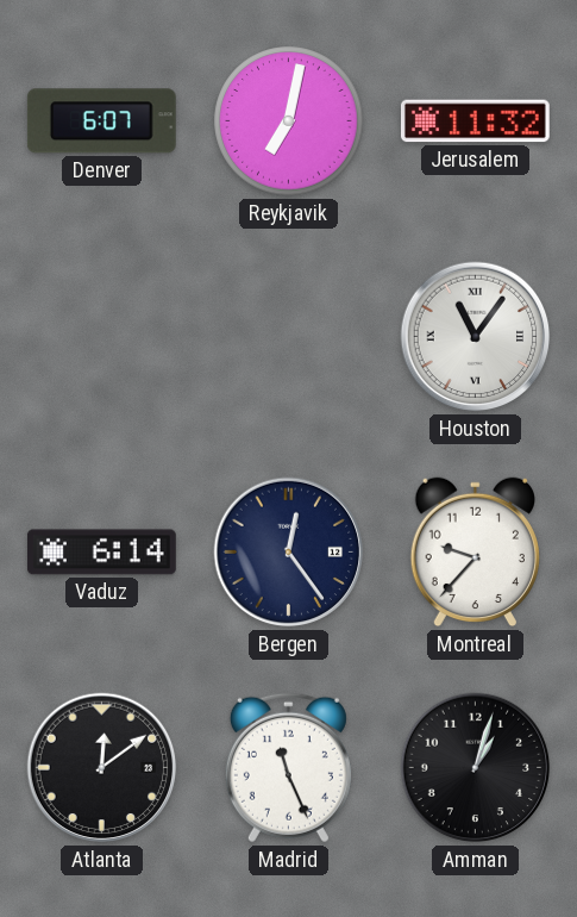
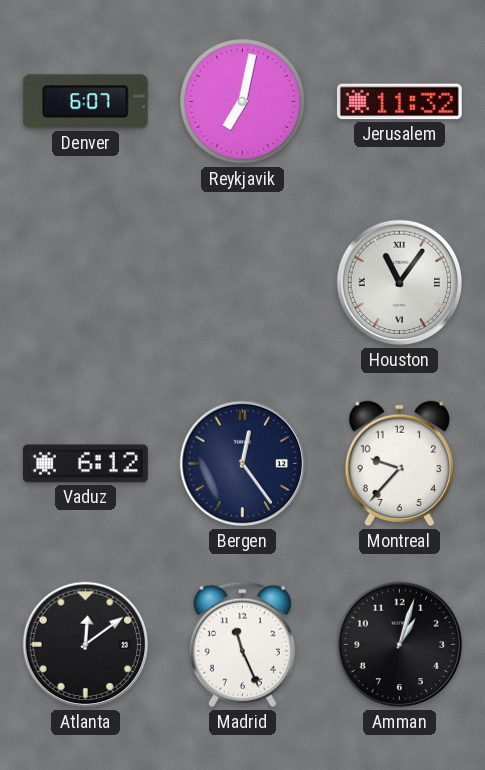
Vaduz: 6:14 -> 6:12
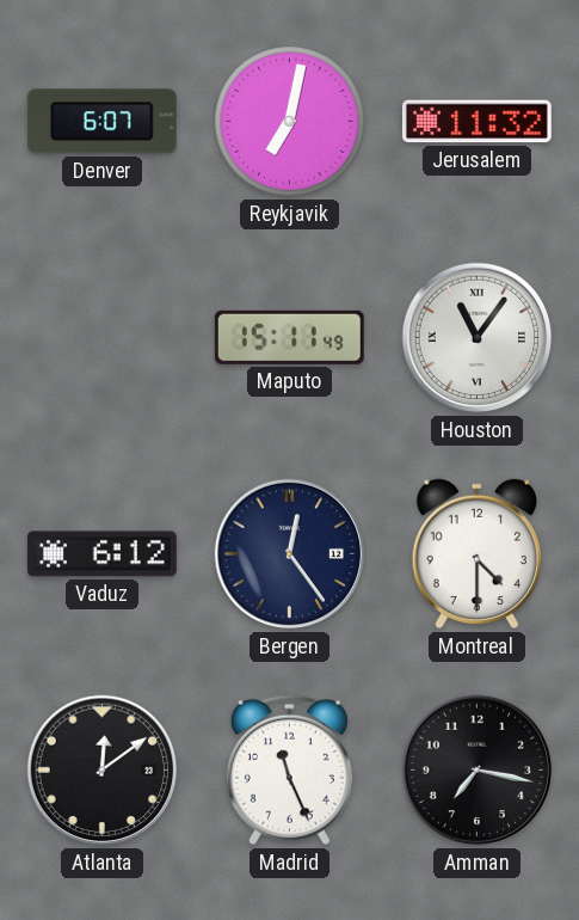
Maputo: none -> 15:11
Montreal: 9:37 -> 4:30
Amman: 1:03 -> 7:17
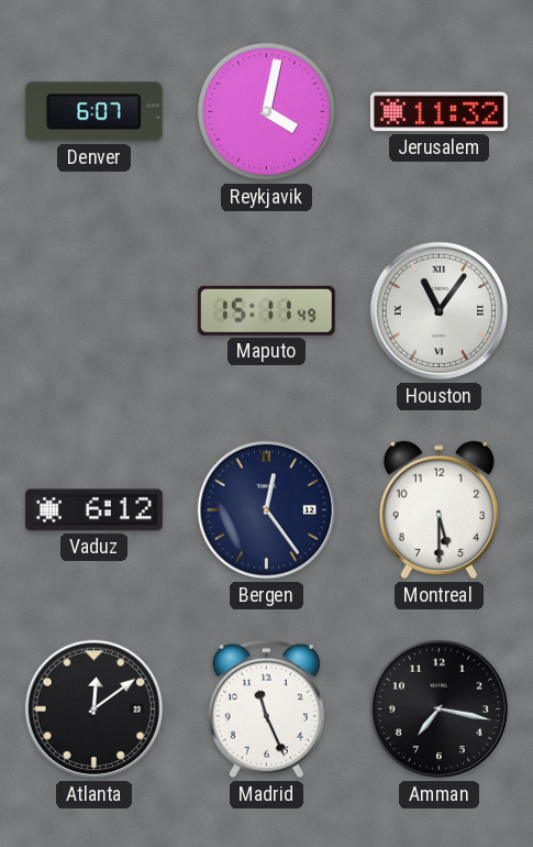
Reykjavik: 7:02 -> 4:02
Montreal: 4:30 -> 5:30
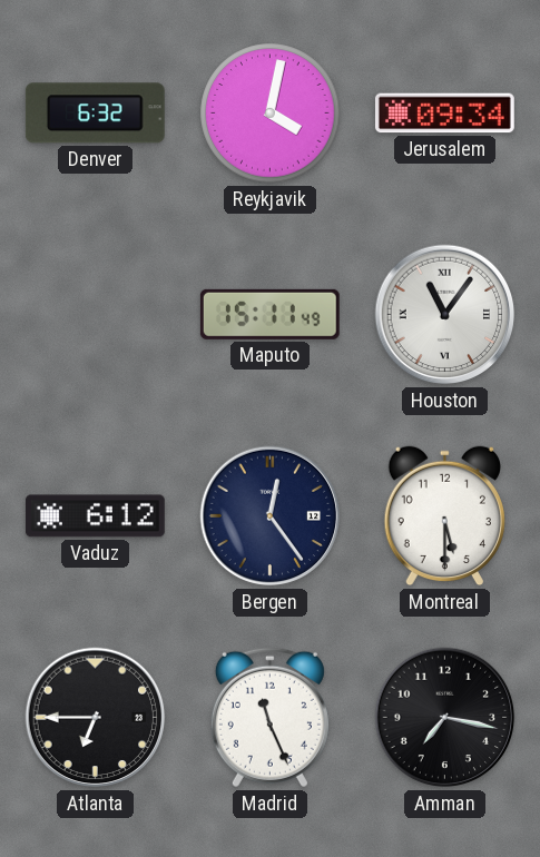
Denver: 6:07 -> 6:32
Jerusalem: 11:32 -> 09:34
Atlanta: 12:09 -> 6:45
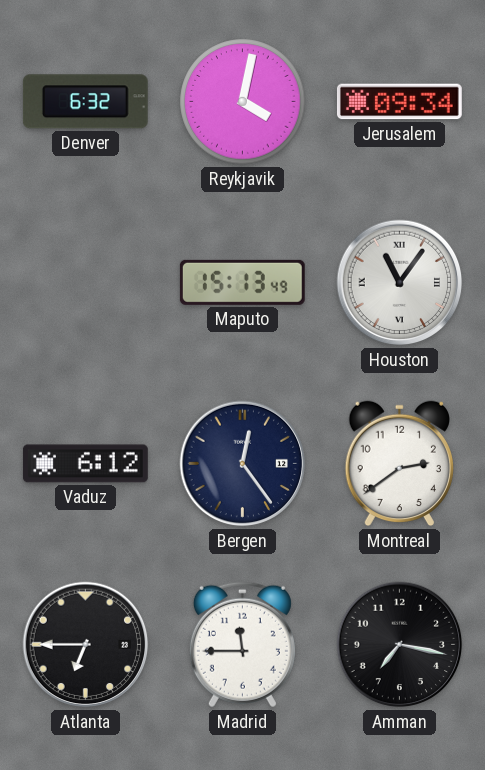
Maputo: 15:11 -> 15:13
Montreal: 5:30 -> 2:39
Madrid: 11:26 -> 11:45
